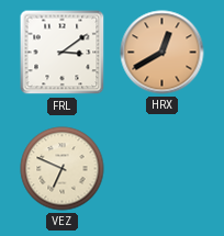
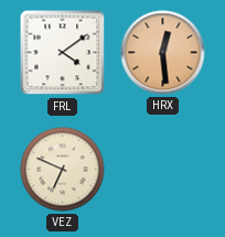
FRL: 3:09 -> 4:09
HRX: 12:40 -> 12:29
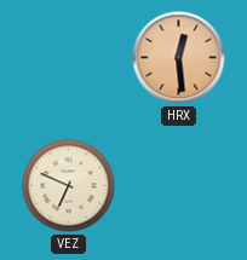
FRL: 4:09 -> none
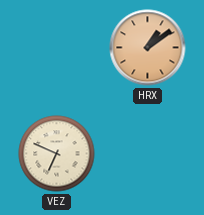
HRX: 12:29 -> 1:09
